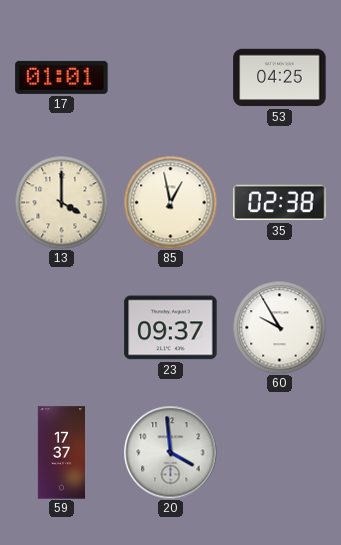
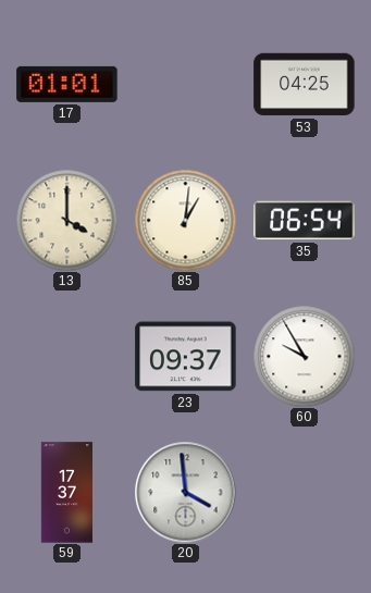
85: 12:58 -> 1:01
35: 02:38 -> 06:54
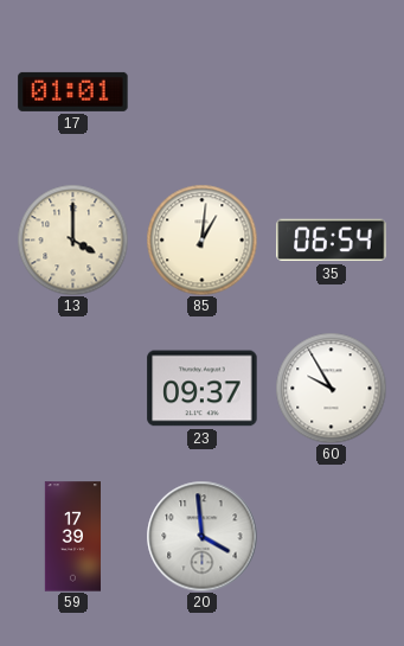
53: 04:25 -> none
59: 17:37 -> 17:39
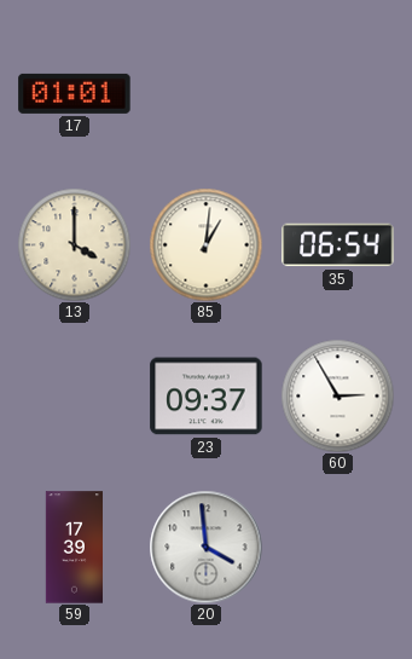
60: 9:55 -> 2:55
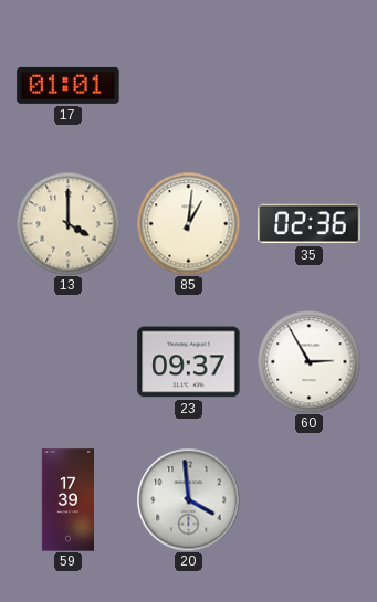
35: 06:54 -> 02:36
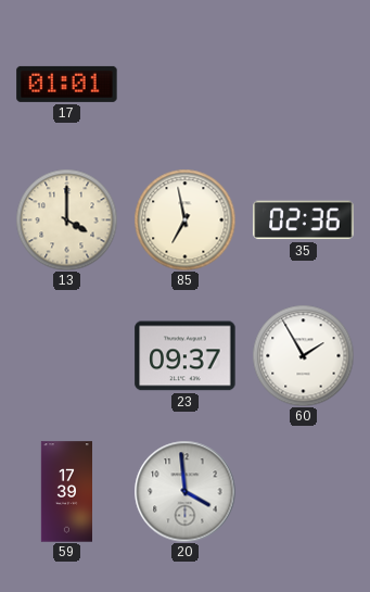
85: 1:01 -> 6:58
60: 2:55 -> 1:55
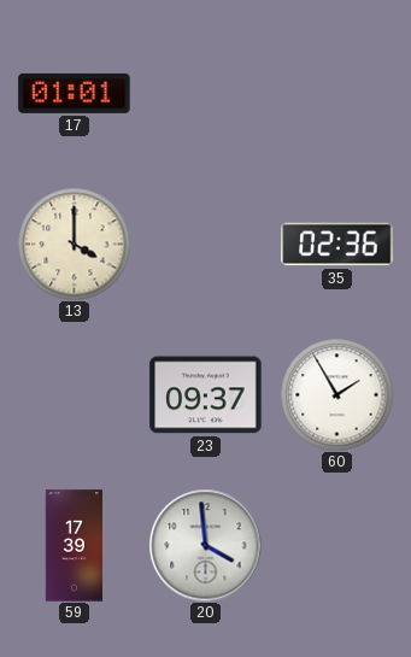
85: 6:58 -> none
